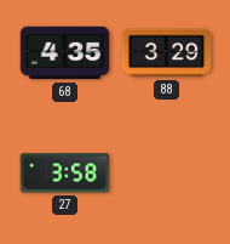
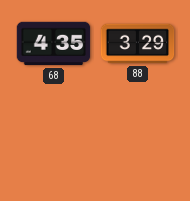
27: 3:58 -> none
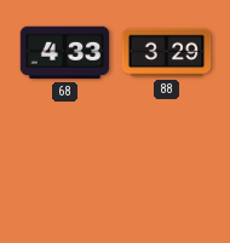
68: 4:35 -> 4:33
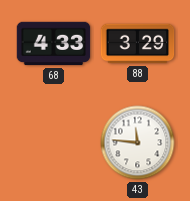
43: none -> 11:46
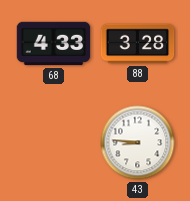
88: 3:29 -> 3:28
43: 11:46 -> 8:46
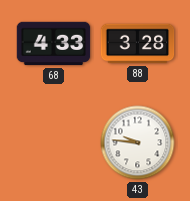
43: 8:46 -> 9:46
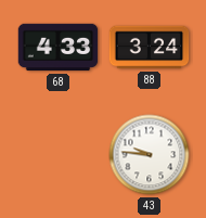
88: 3:28 -> 3:24
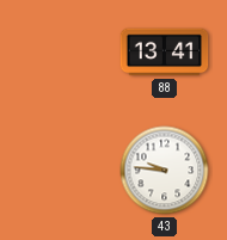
68: 4:33 -> none
88: 3:24 -> 13:41
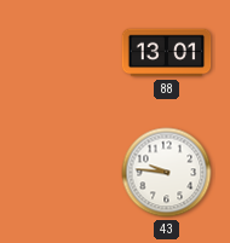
88: 13:41 -> 13:01
